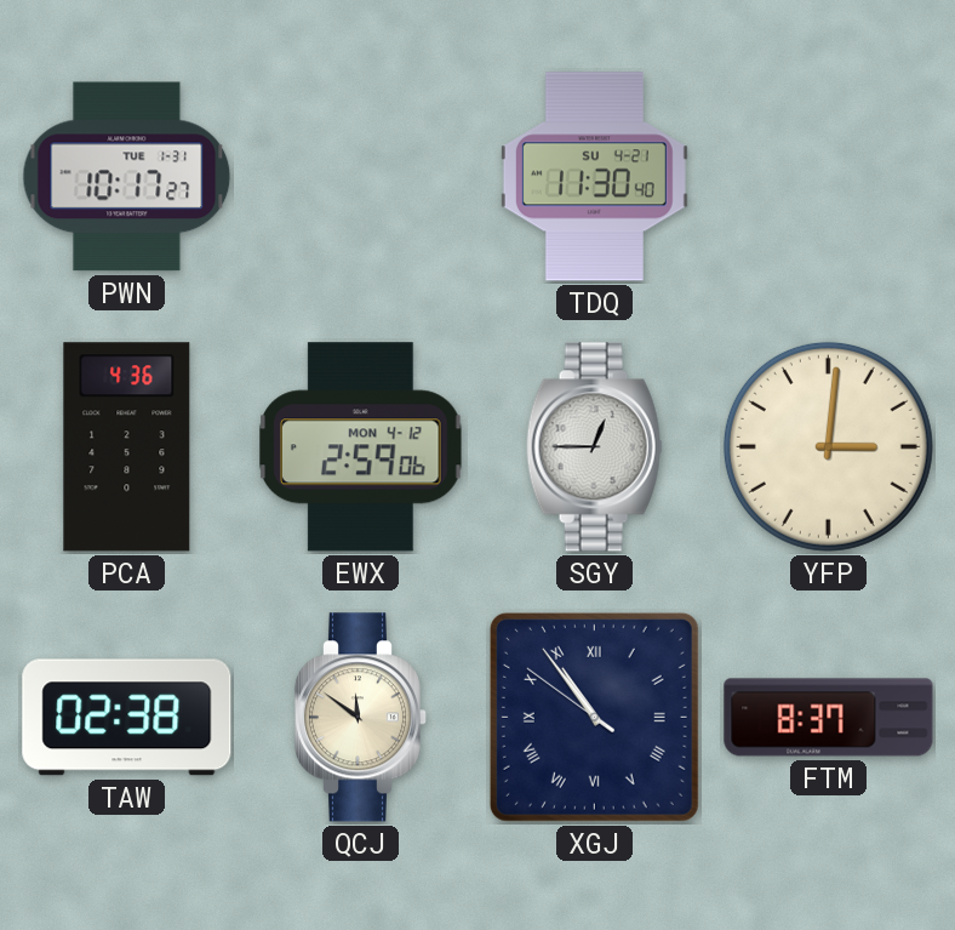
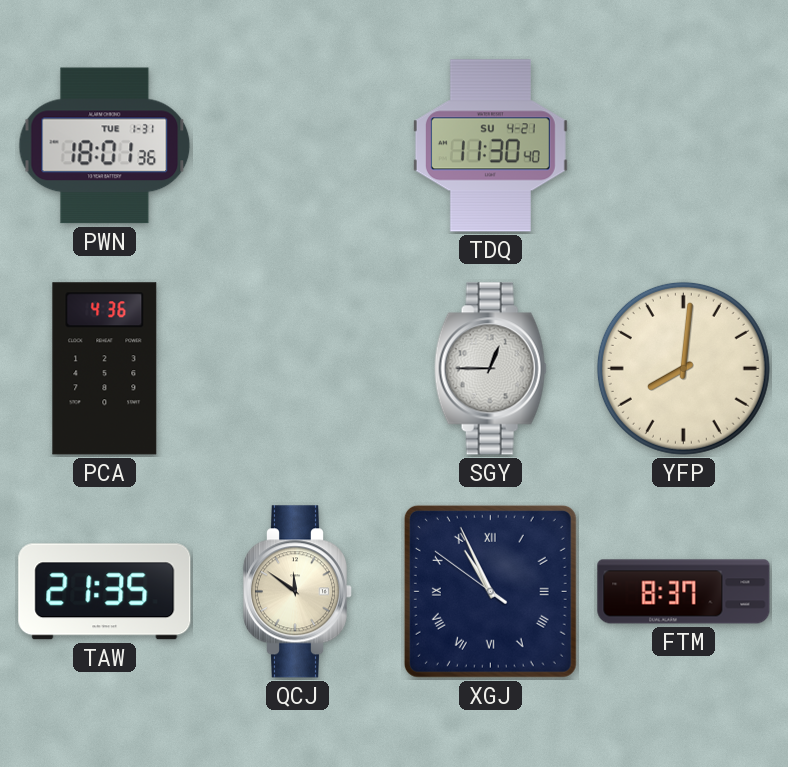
PWN: 10:17 -> 18:01
EWX: 2:59 -> none
YFP: 3:01 -> 8:01
TAW: 02:38 -> 21:35
XGJ: 10:53 -> 10:55
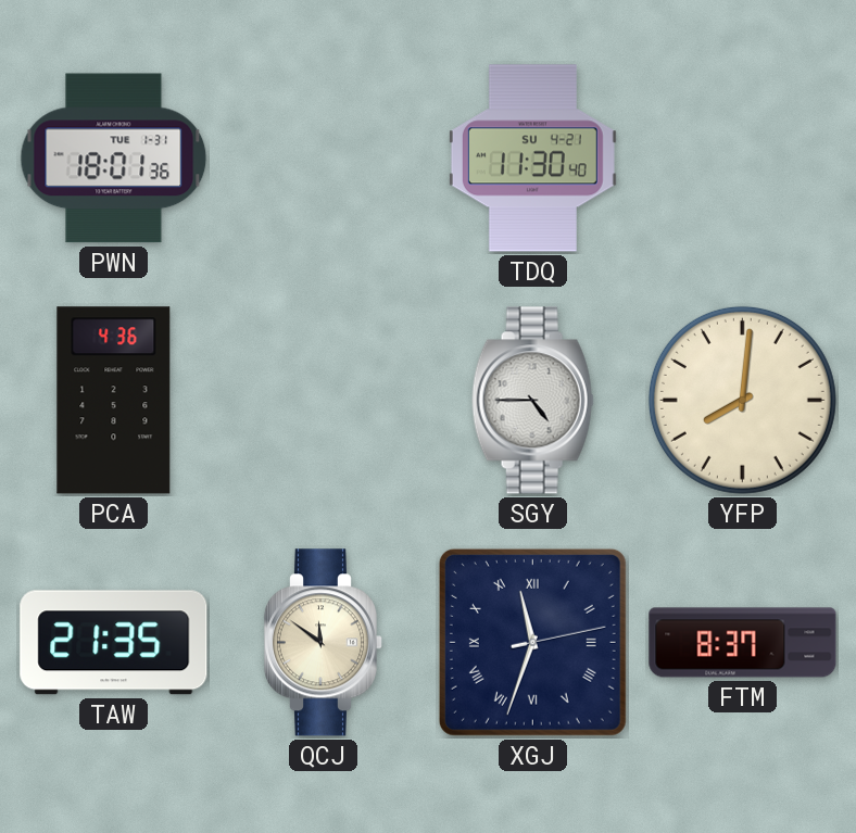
SGY: 12:45 -> 4:45
XGJ: 10:55 -> 11:33
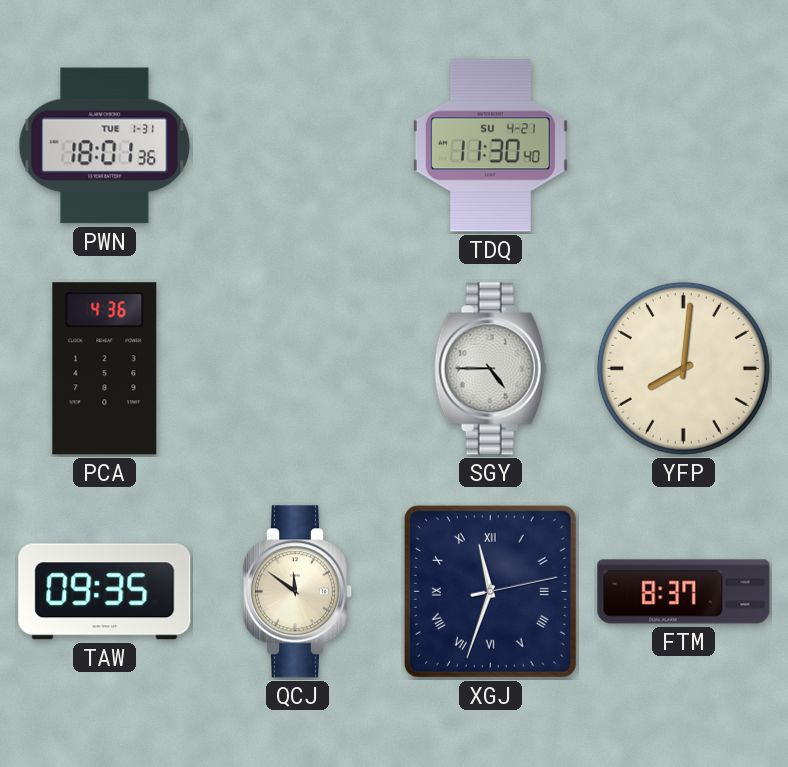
TAW: 21:35 -> 09:35
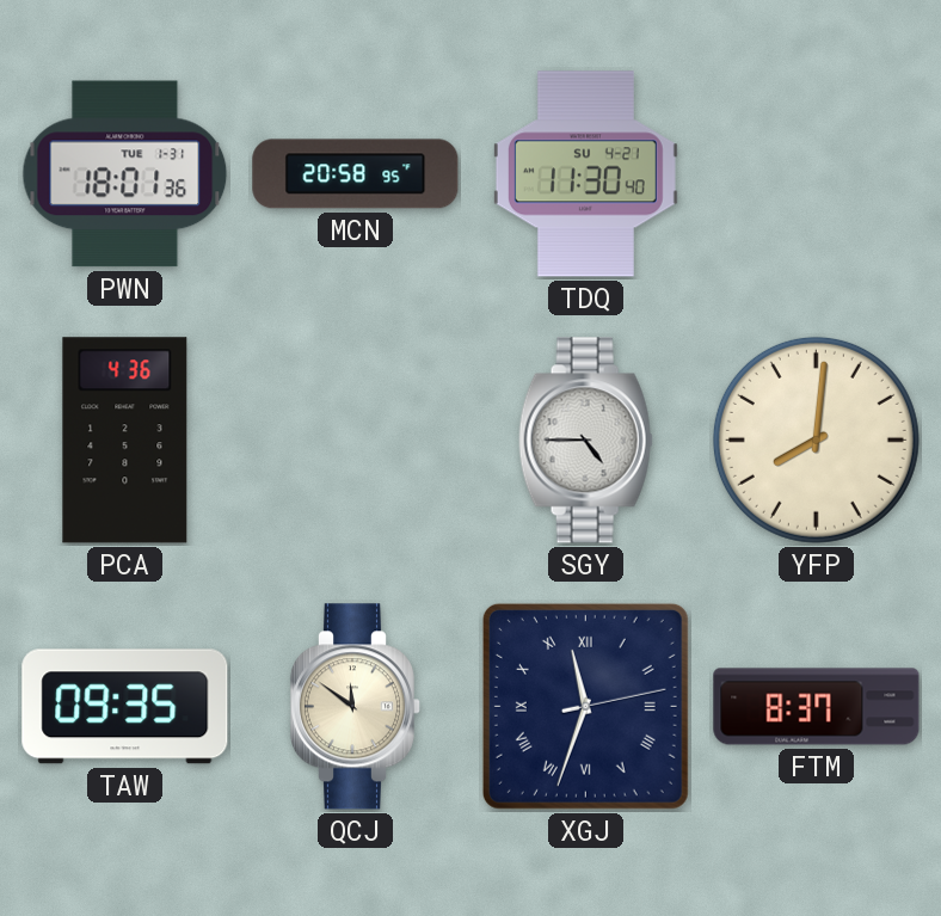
MCN: none -> 20:58
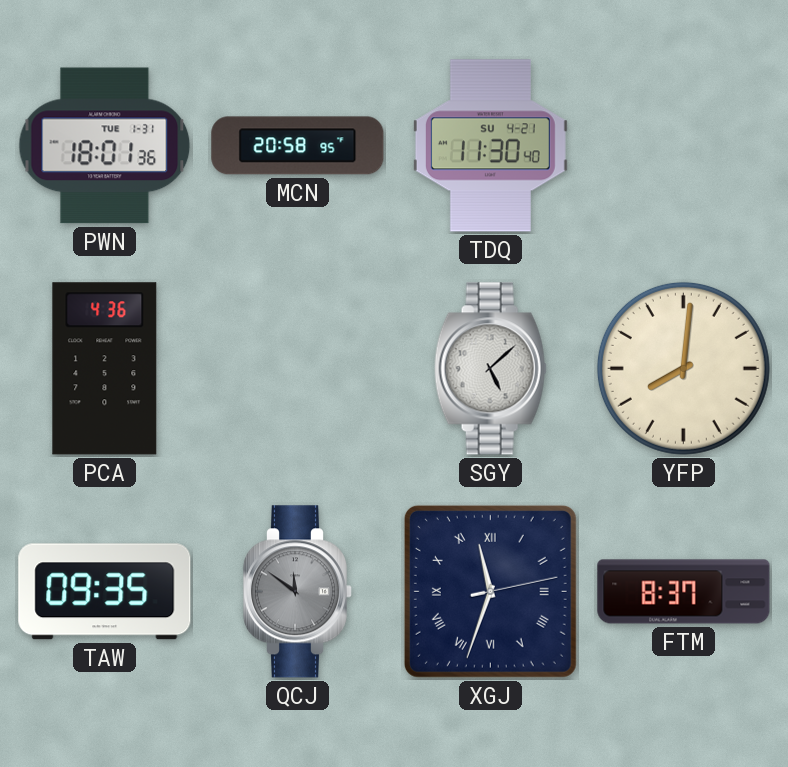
SGY: 4:45 -> 5:08
QCJ dial: cream -> grey
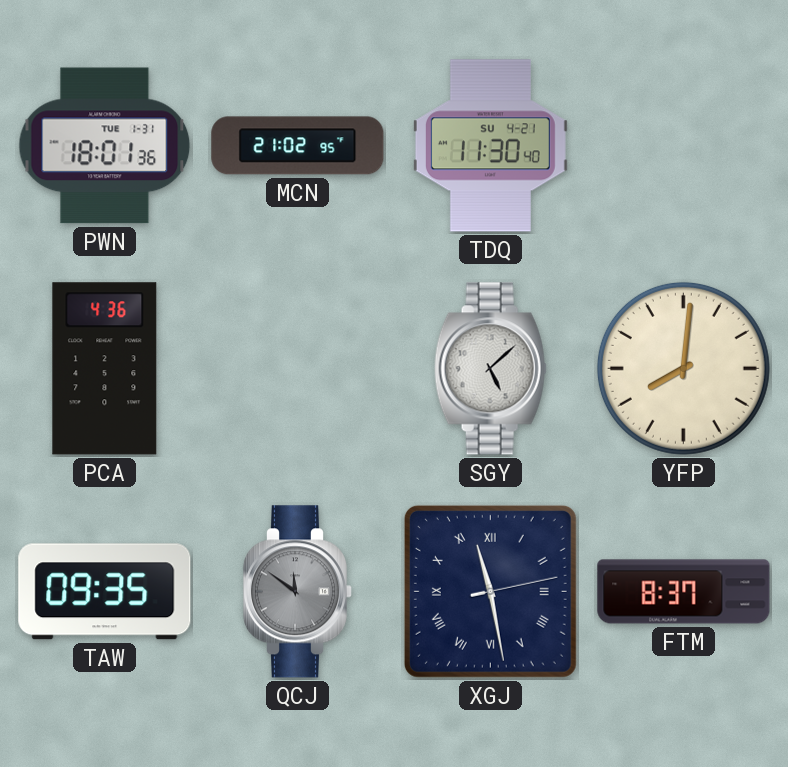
MCN: 20:58 -> 21:02
XGJ: 11:33 -> 11:28
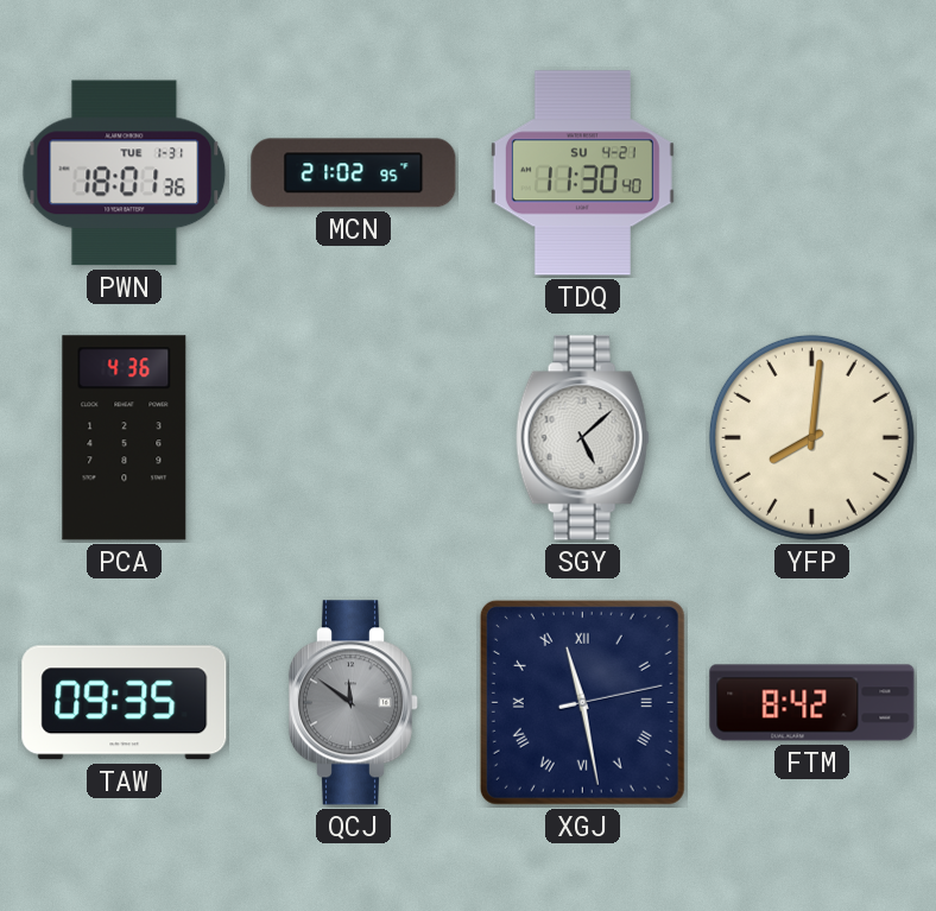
FTM: 8:37 -> 8:42
